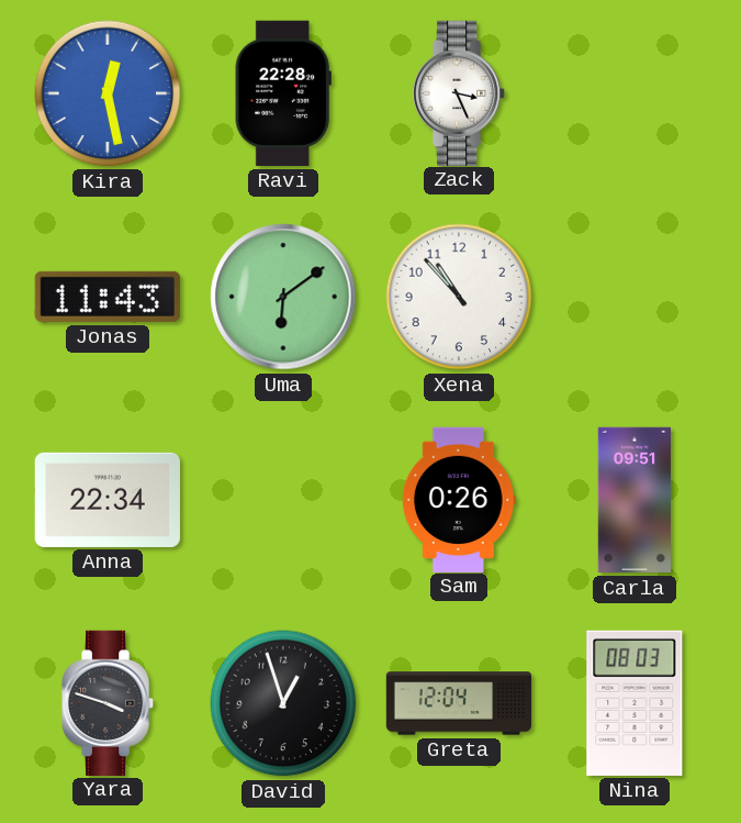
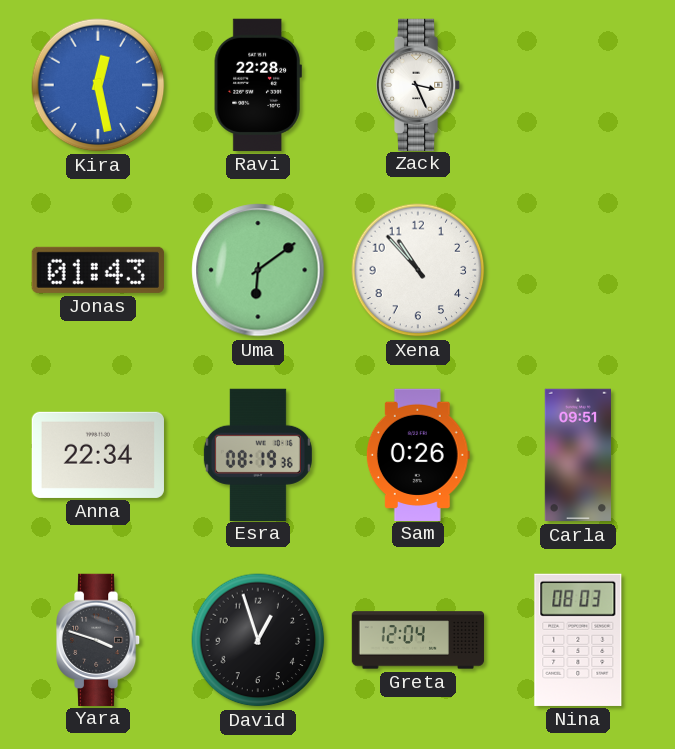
Jonas: 11:43 -> 01:43
Esra: none -> 08:19
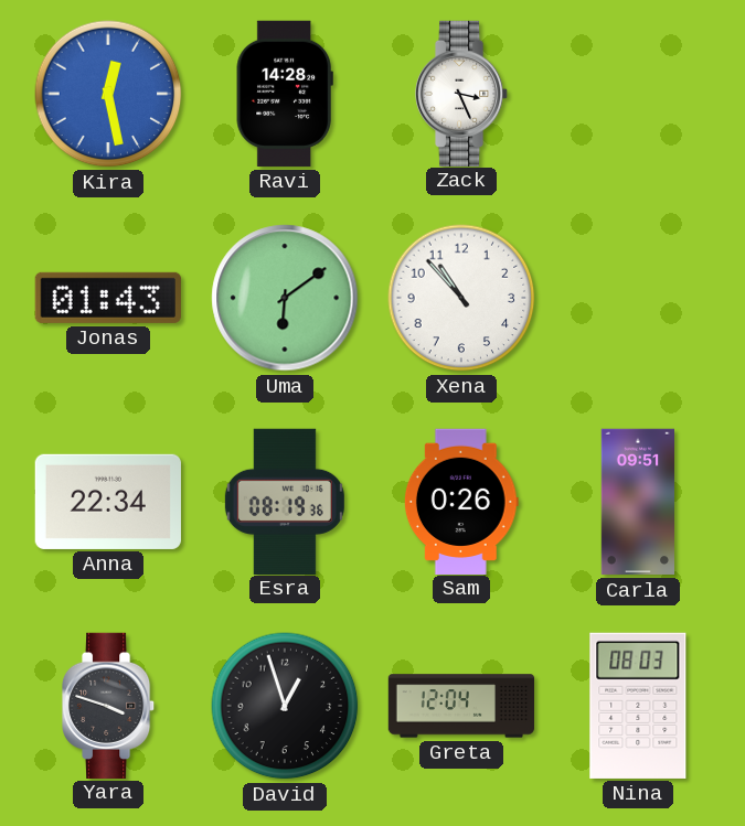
Ravi: 22:28 -> 14:28
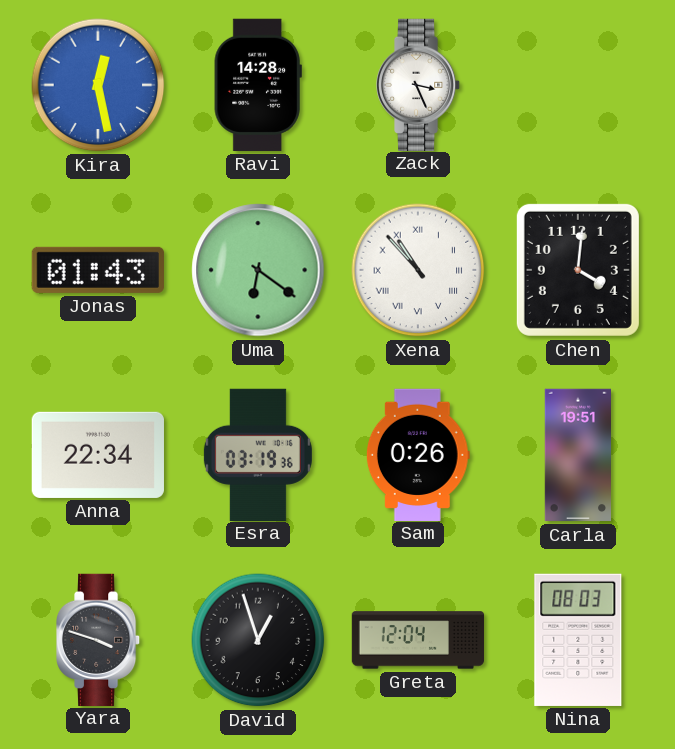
Uma: 6:09 -> 6:21
Xena numerals: Arabic -> Roman
Chen: none -> 4:01
Esra: 08:19 -> 03:19
Carla: 09:51 -> 19:51
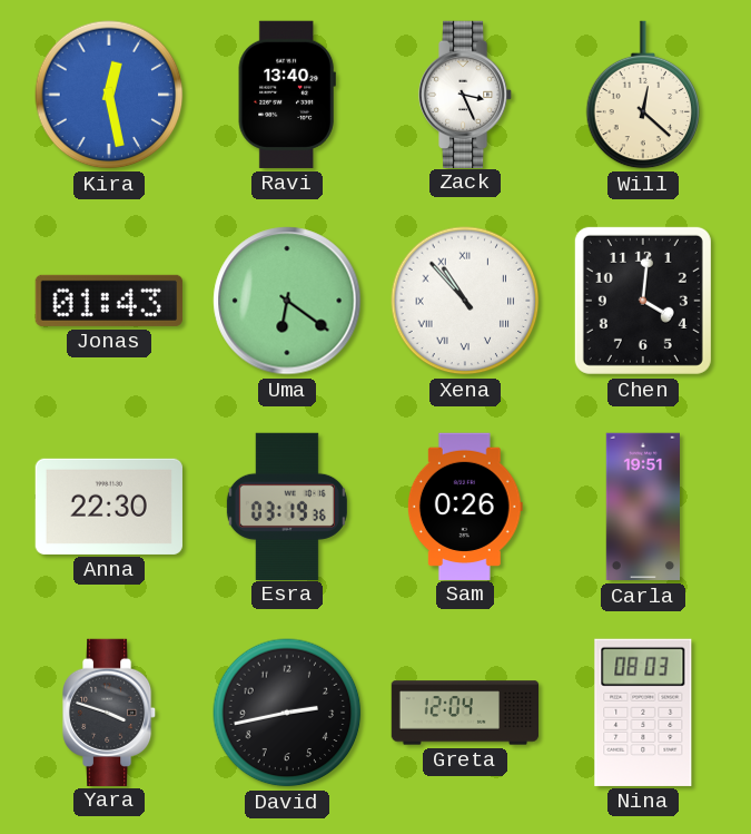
Ravi: 14:28 -> 13:40
Will: none -> 12:22
Anna: 22:34 -> 22:30
David: 12:57 -> 2:43
